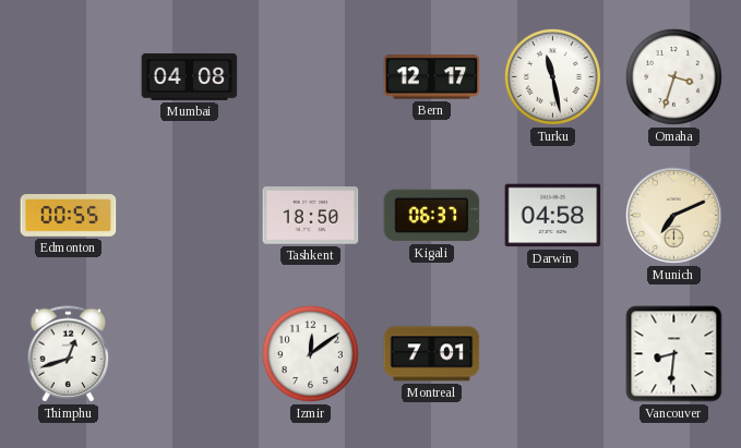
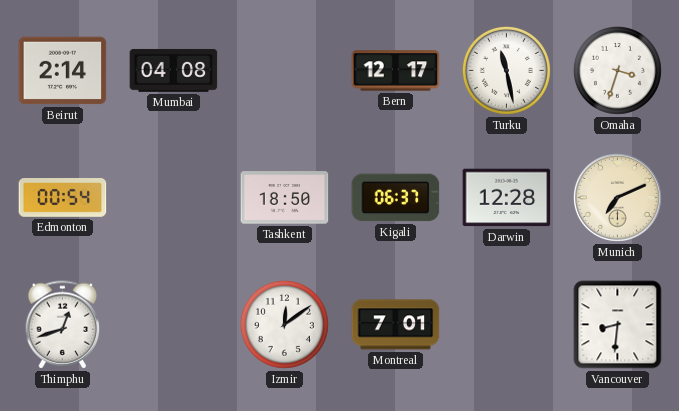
Beirut: none -> 2:14
Edmonton: 00:55 -> 00:54
Darwin: 04:58 -> 12:28
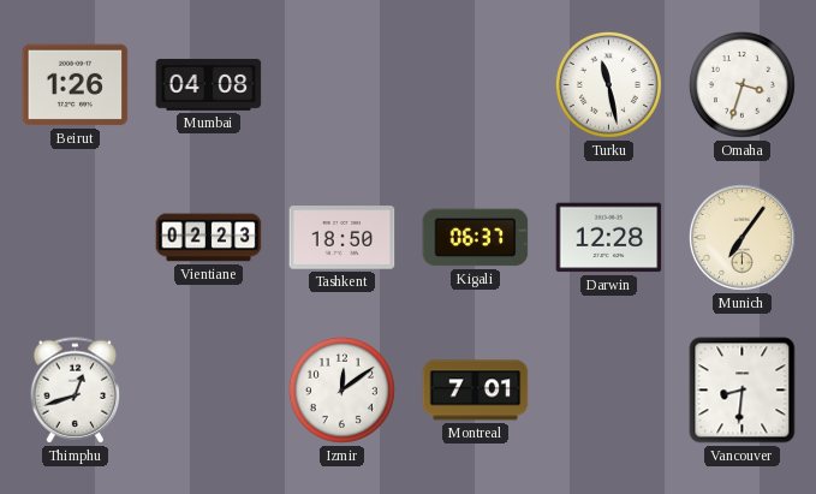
Beirut: 2:14 -> 1:26
Bern: 12:17 -> none
Edmonton: 00:54 -> none
Vientiane: none -> 02:23
Munich: 7:11 -> 7:06
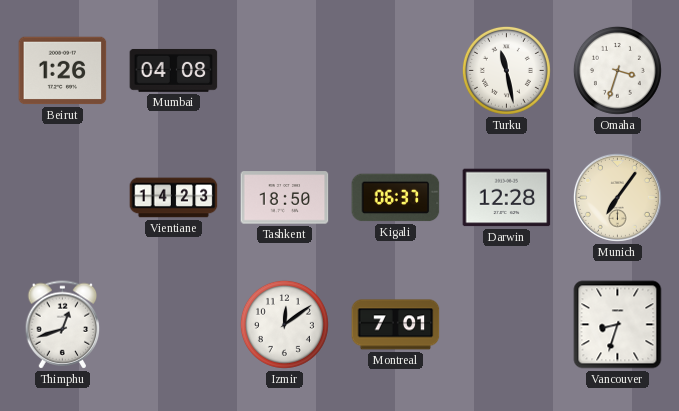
Vientiane: 02:23 -> 14:23
Vancouver: 8:31 -> 8:33
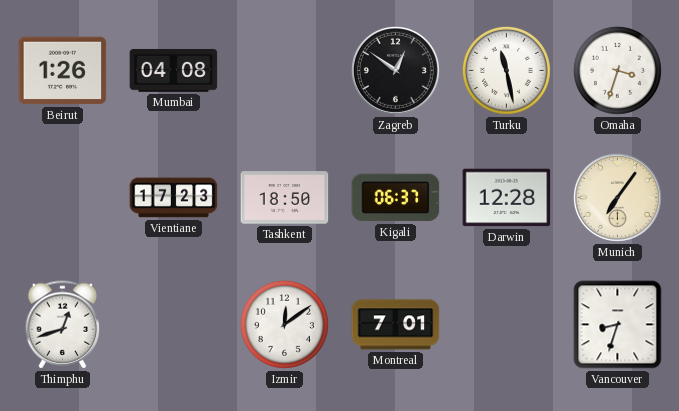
Zagreb: none -> 12:51
Vientiane: 14:23 -> 17:23
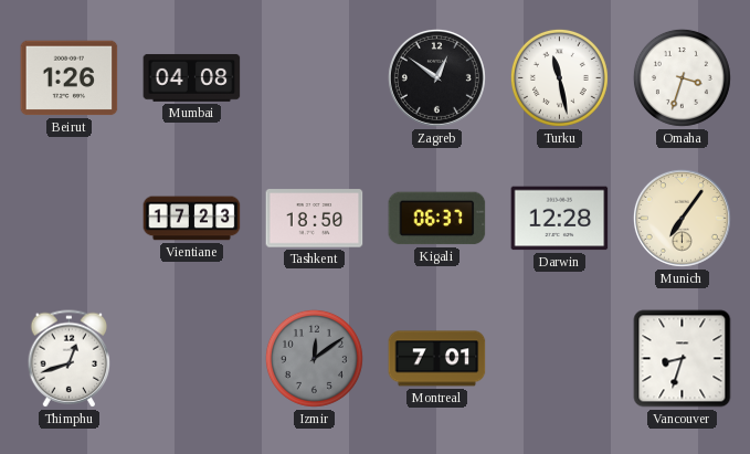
Izmir dial: white -> grey
